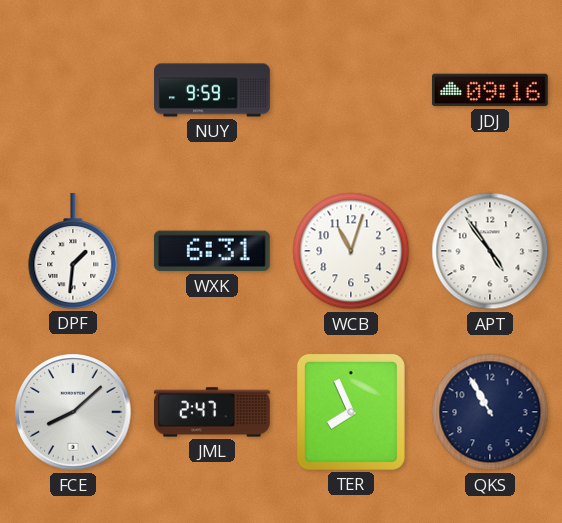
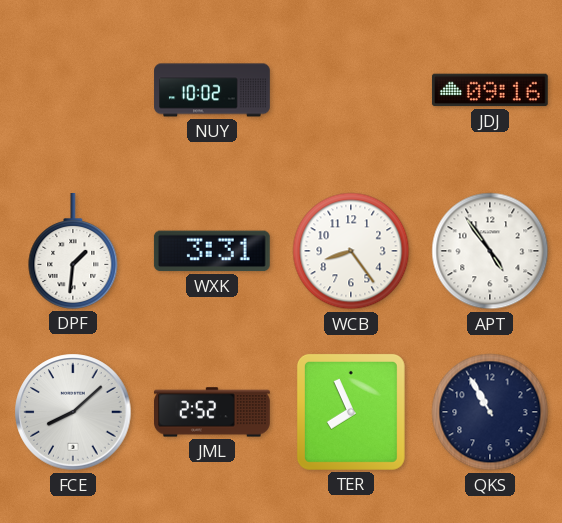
NUY: 9:59 -> 10:02
WXK: 6:31 -> 3:31
WCB: 11:03 -> 8:24
JML: 2:47 -> 2:52
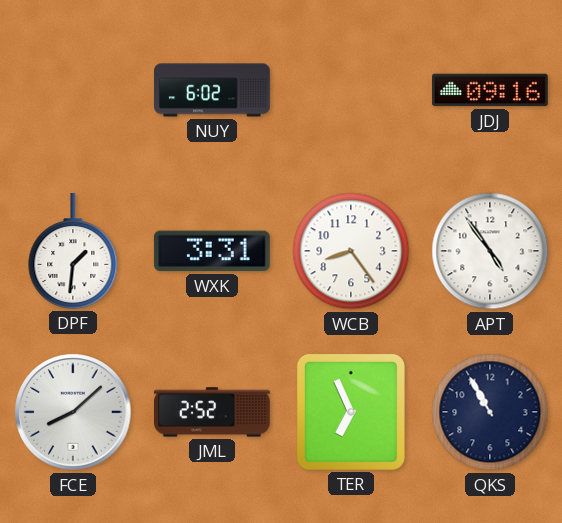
NUY: 10:02 -> 6:02
TER: 7:56 -> 6:56
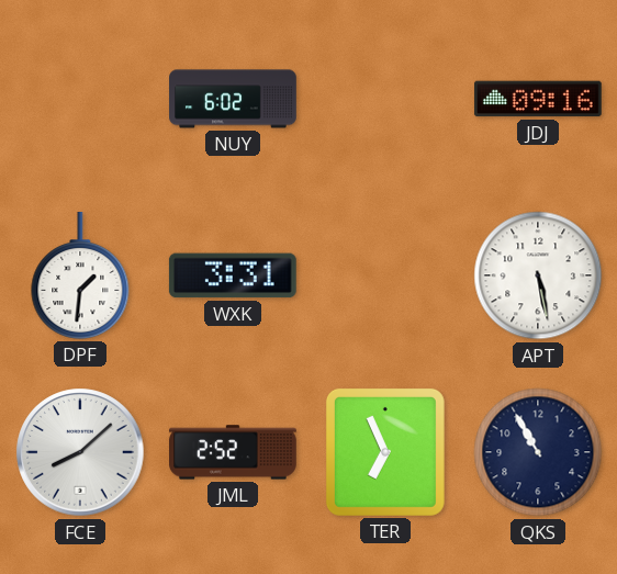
WCB: 8:24 -> none
APT: 4:54 -> 5:28
